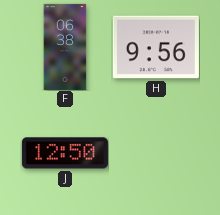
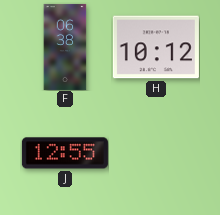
H: 9:56 -> 10:12
J: 12:50 -> 12:55
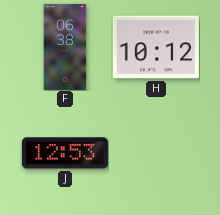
J: 12:55 -> 12:53
